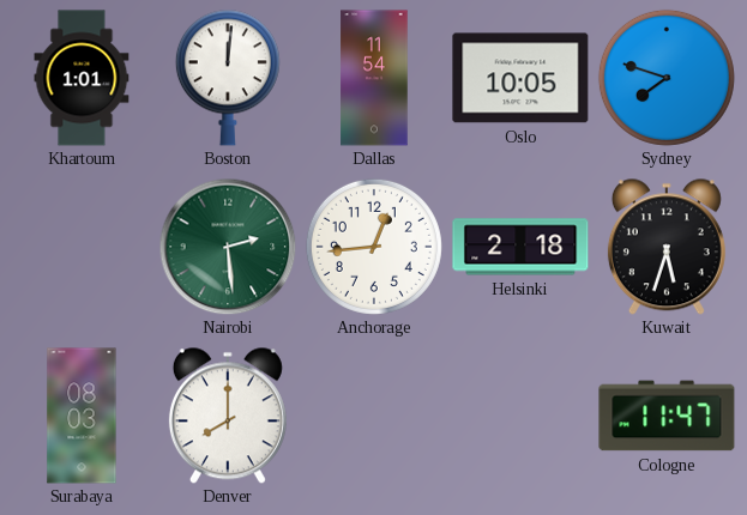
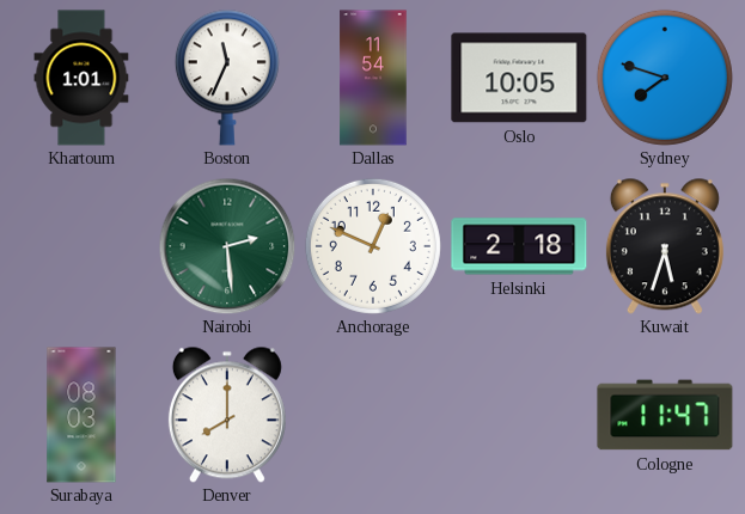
Boston: 12:01 -> 11:34
Anchorage: 12:44 -> 12:49
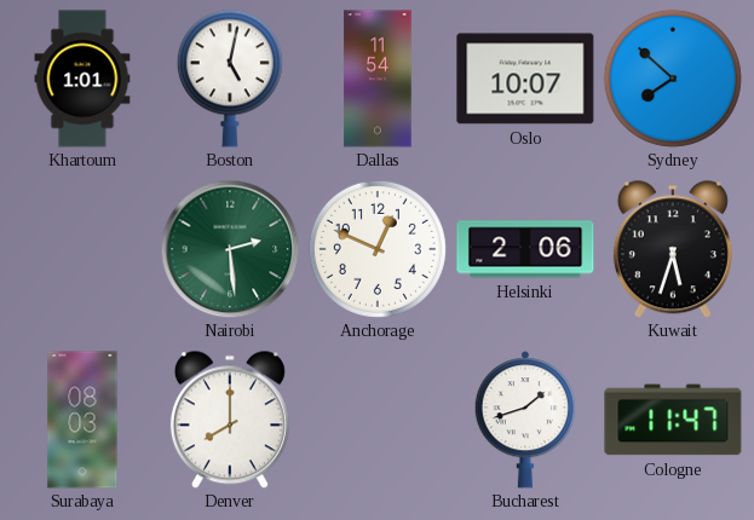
Boston: 11:34 -> 5:02
Oslo: 10:05 -> 10:07
Sydney: 7:48 -> 7:52
Helsinki: 2:18 -> 2:06
Bucharest: none -> 1:42
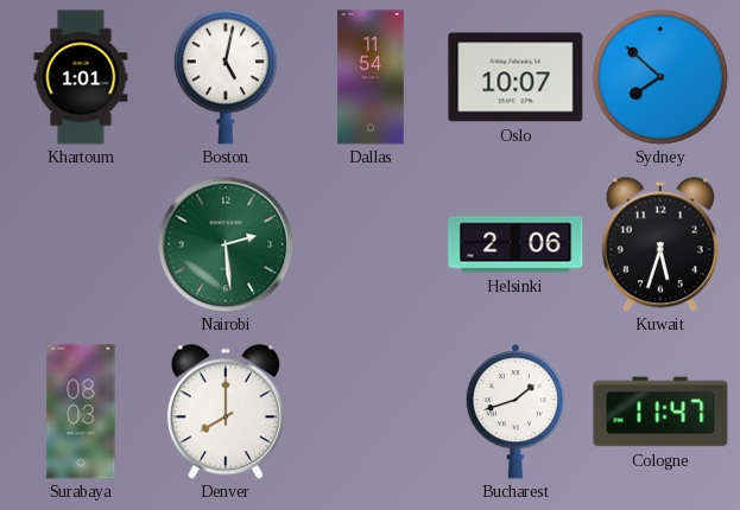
Anchorage: 12:49 -> none
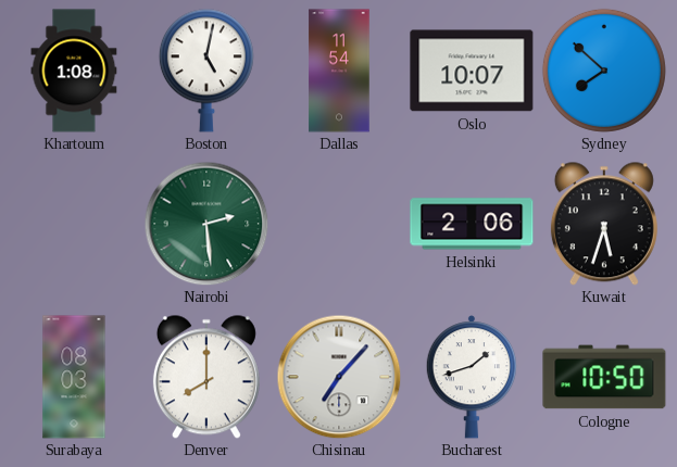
Khartoum: 1:01 -> 1:08
Chisinau: none -> 7:07
Cologne: 11:47 -> 10:50
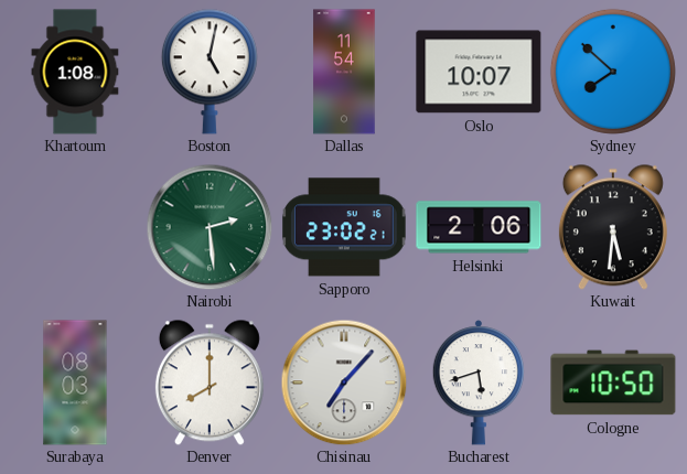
Sapporo: none -> 23:02
Kuwait: 5:33 -> 5:31
Bucharest: 1:42 -> 5:42
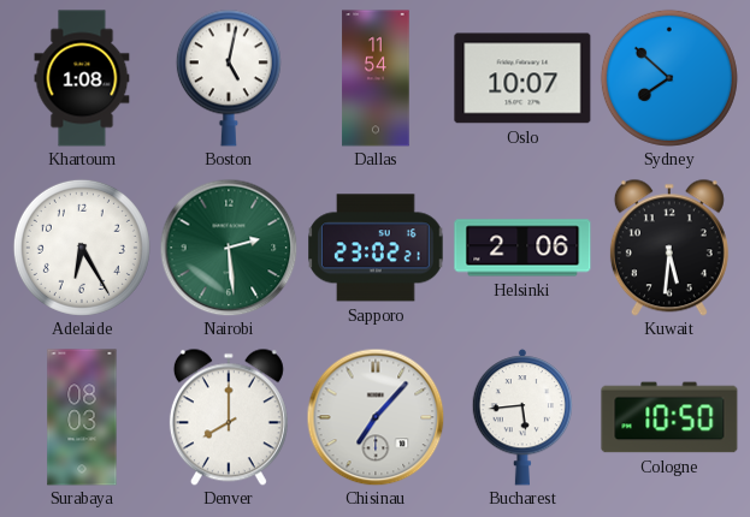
Adelaide: none -> 6:25
Bucharest: 5:42 -> 5:44
